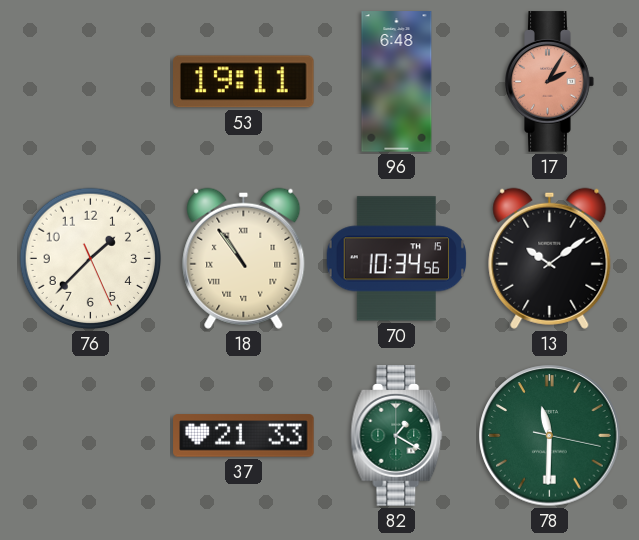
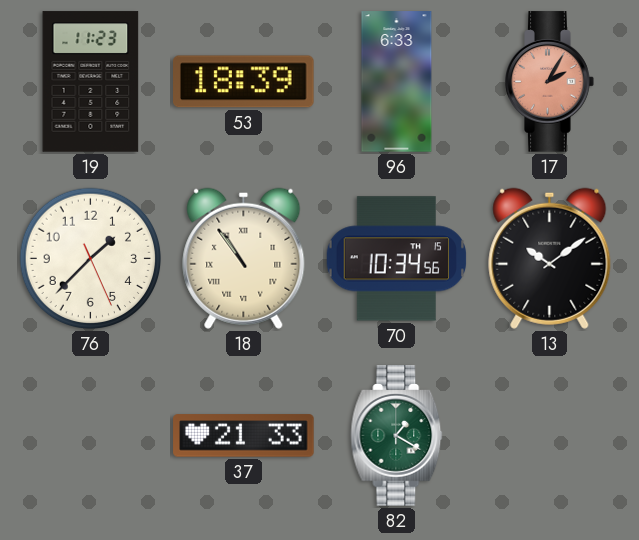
19: none -> 11:23
53: 19:11 -> 18:39
96: 6:48 -> 6:33
78: 11:30 -> none
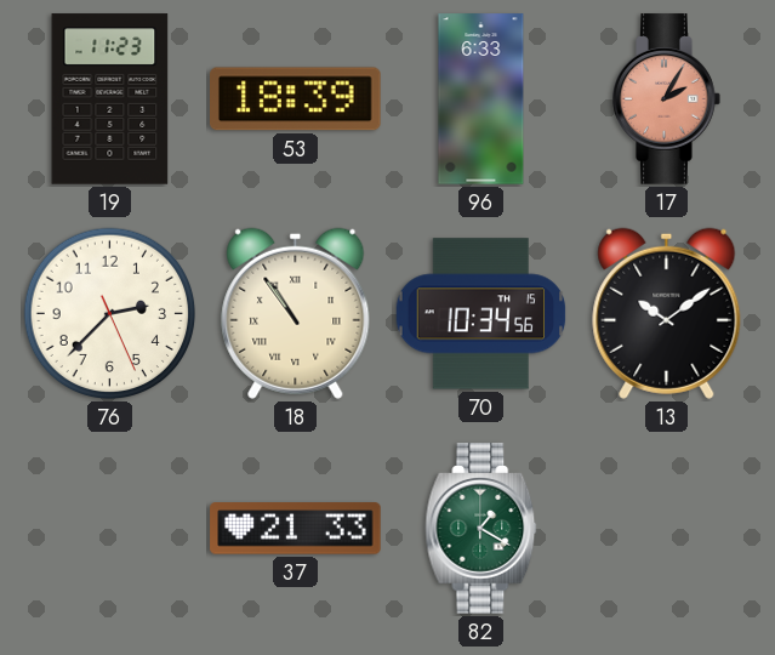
76: 1:37 -> 2:37
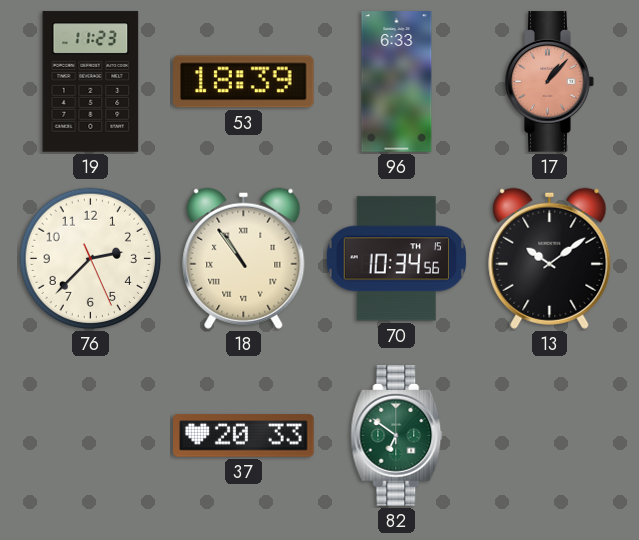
17: 2:05 -> 1:07
37: 21:33 -> 20:33
82: 1:20 -> 6:51
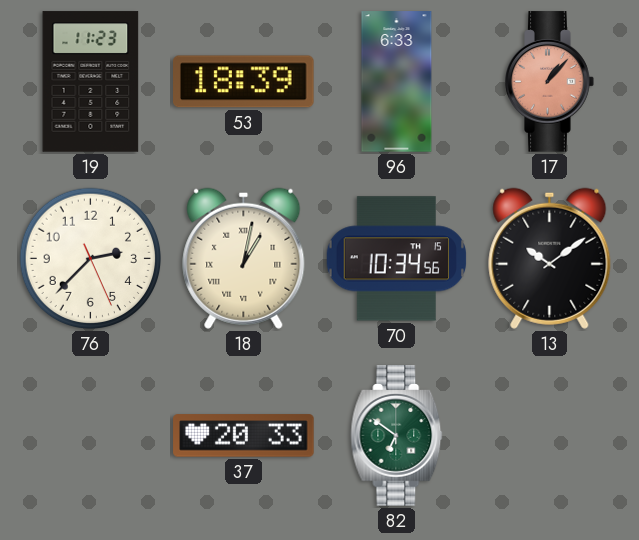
18: 10:54 -> 1:02
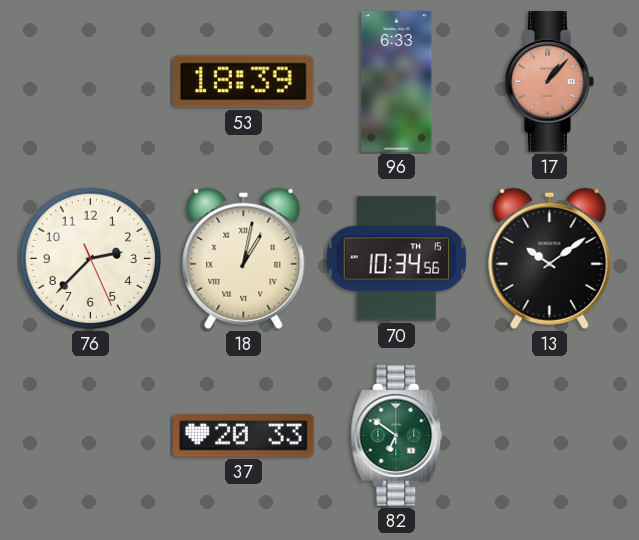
19: 11:23 -> none
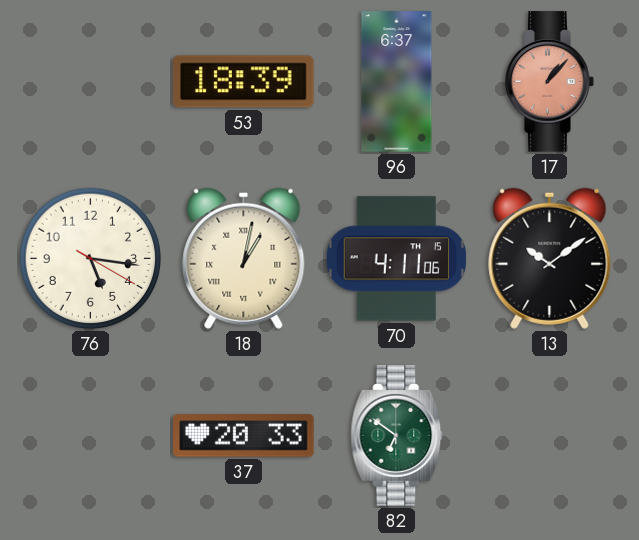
96: 6:33 -> 6:37
76: 2:37 -> 5:16
70: 10:34 -> 4:11
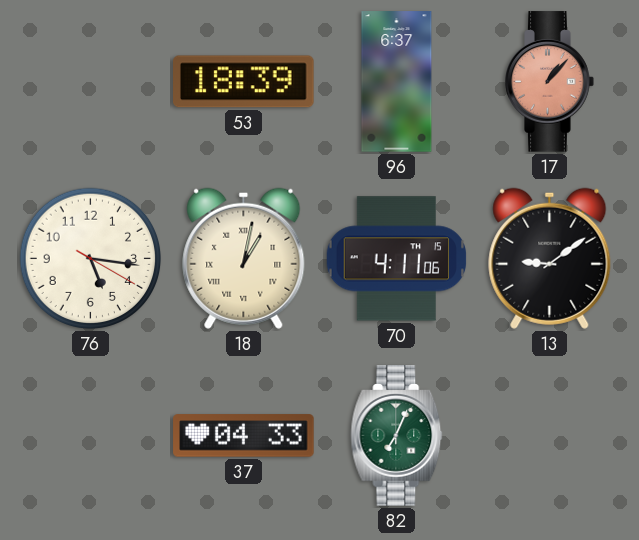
13: 10:09 -> 9:09
37: 20:33 -> 04:33
82: 6:51 -> 7:04
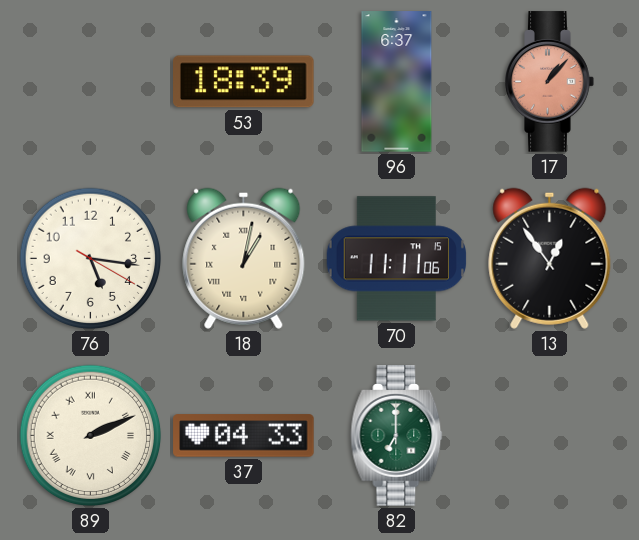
70: 4:11 -> 11:11
13: 9:09 -> 12:54
89: none -> 2:11
82: 7:04 -> 7:00
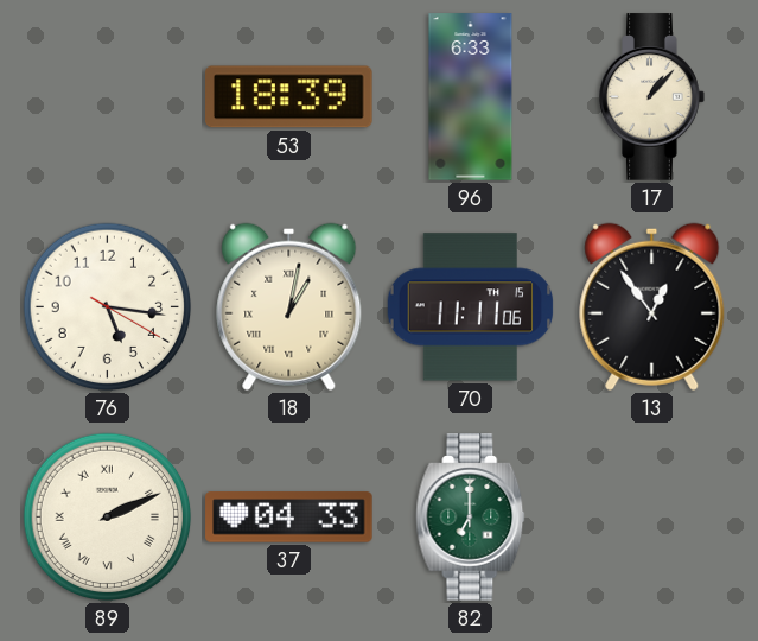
96: 6:37 -> 6:33
17 dial: salmon -> cream
